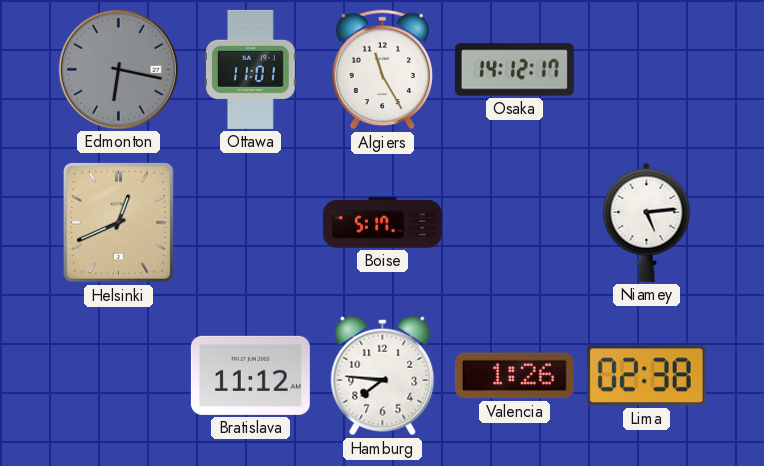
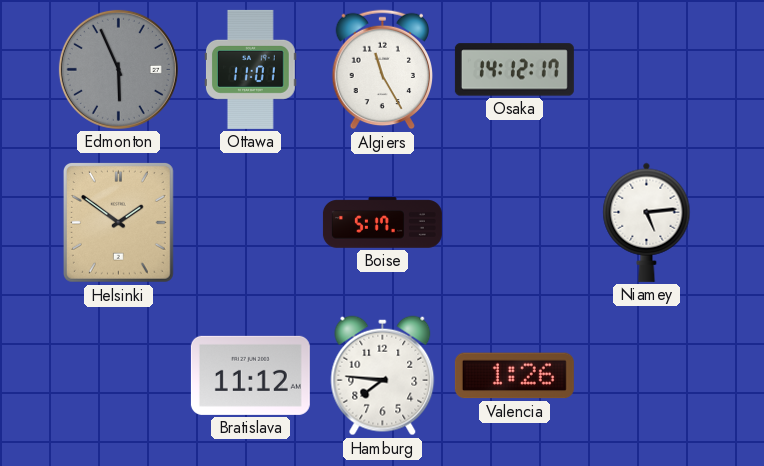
Edmonton: 6:17 -> 5:56
Helsinki: 12:41 -> 1:51
Lima: 02:38 -> none
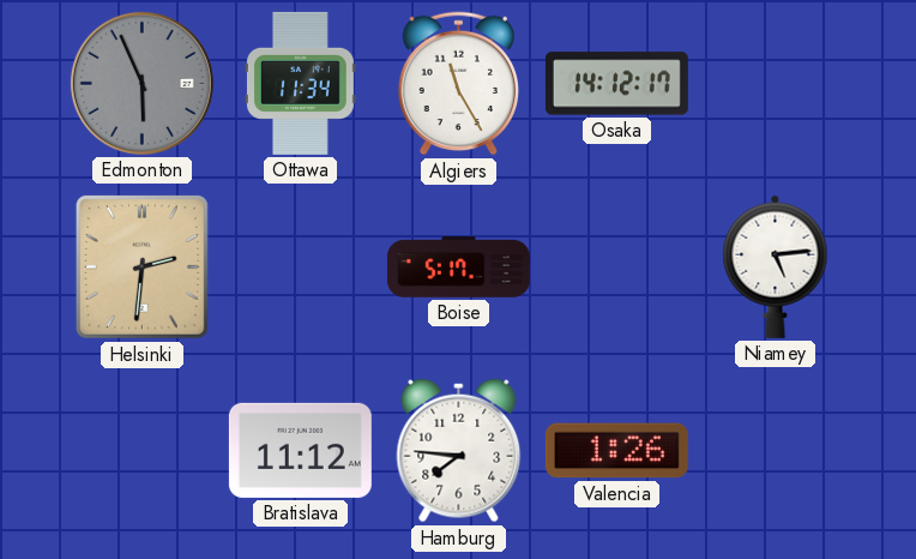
Ottawa: 11:01 -> 11:34
Helsinki: 1:51 -> 2:31
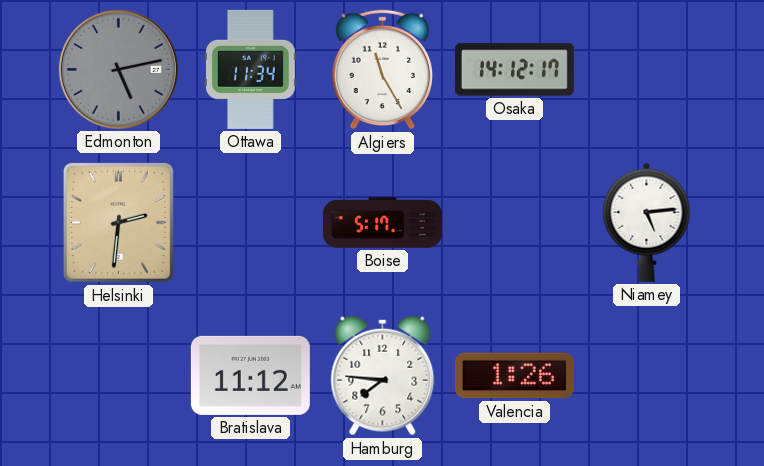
Edmonton: 5:56 -> 5:13
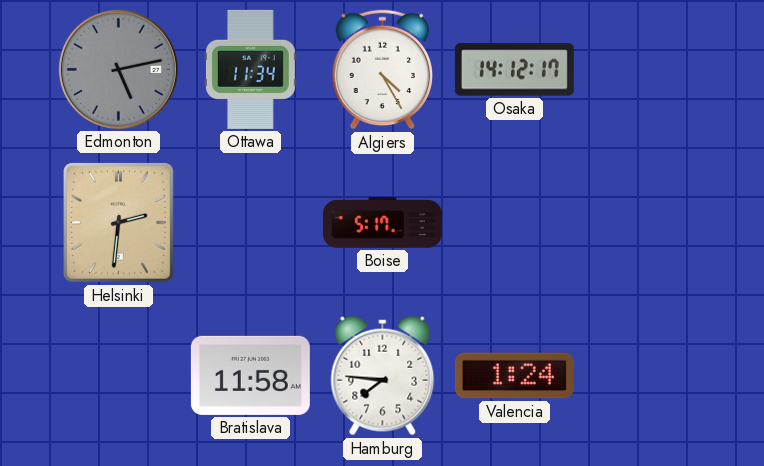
Algiers: 11:25 -> 4:25
Niamey: 5:14 -> none
Bratislava: 11:12 -> 11:58
Valencia: 1:26 -> 1:24
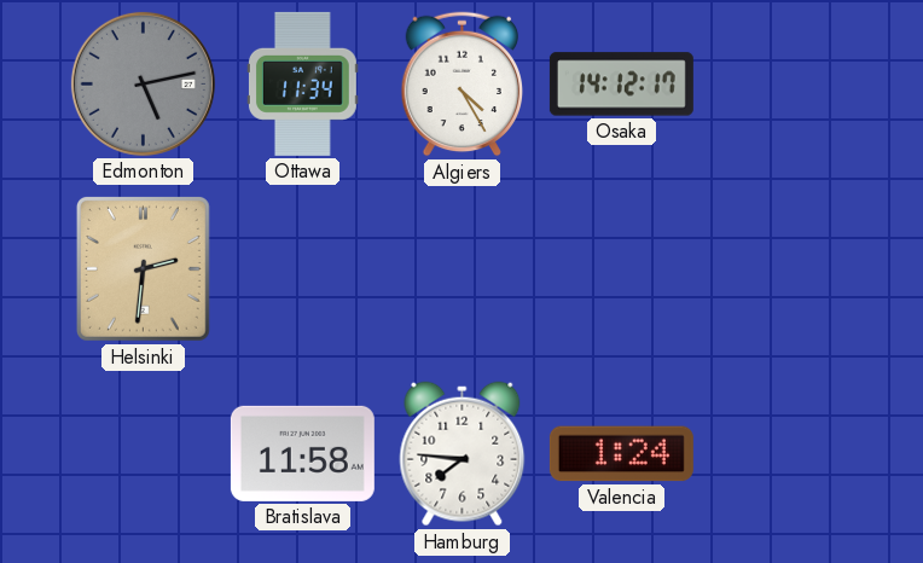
Boise: 5:17 -> none
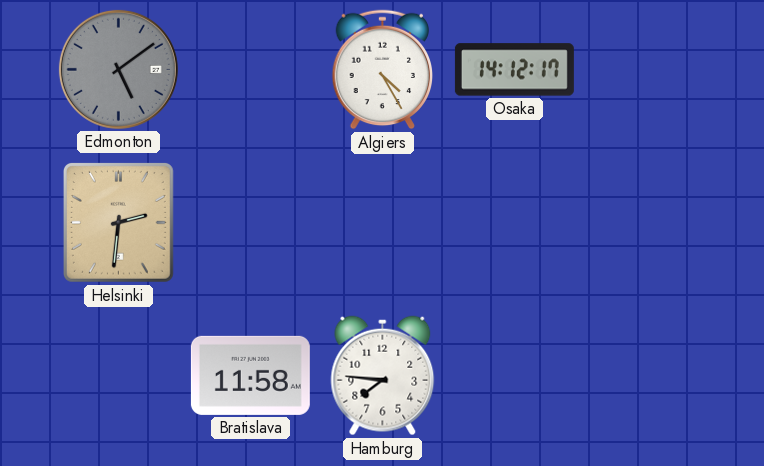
Edmonton: 5:13 -> 5:09
Ottawa: 11:34 -> none
Valencia: 1:24 -> none
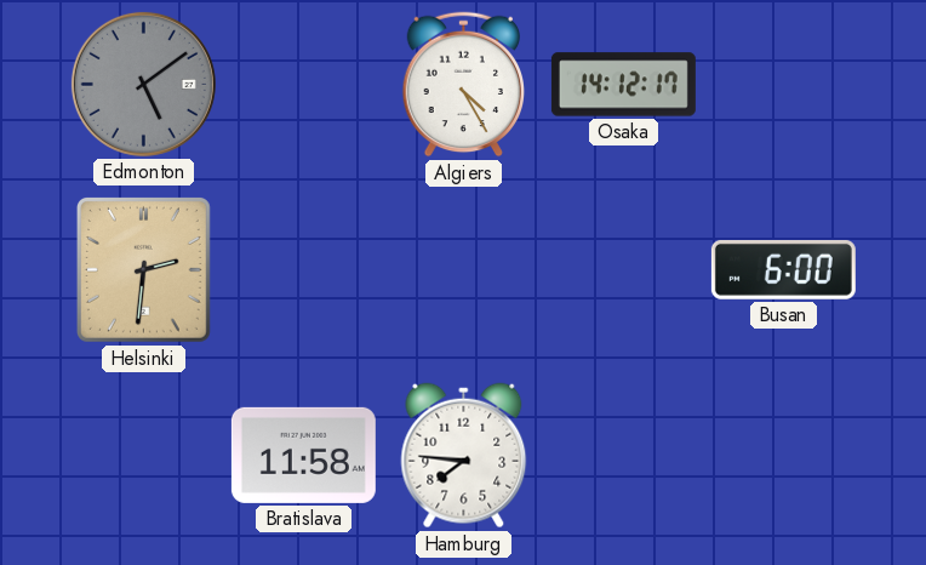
Busan: none -> 6:00
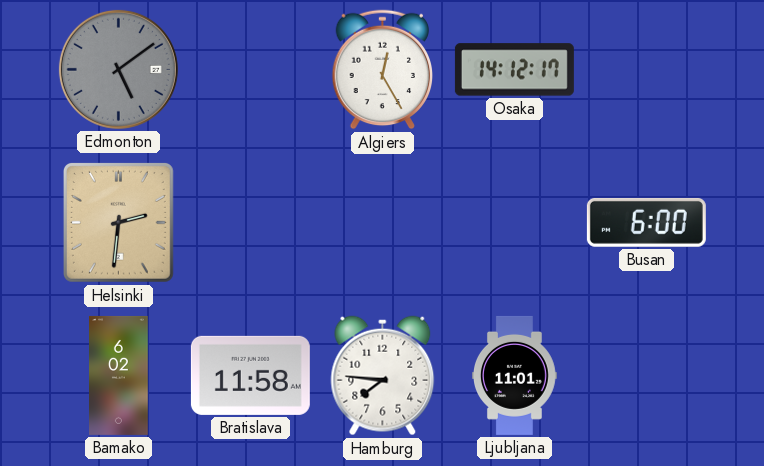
Algiers: 4:25 -> 12:25
Bamako: none -> 6:02
Ljubljana: none -> 11:01
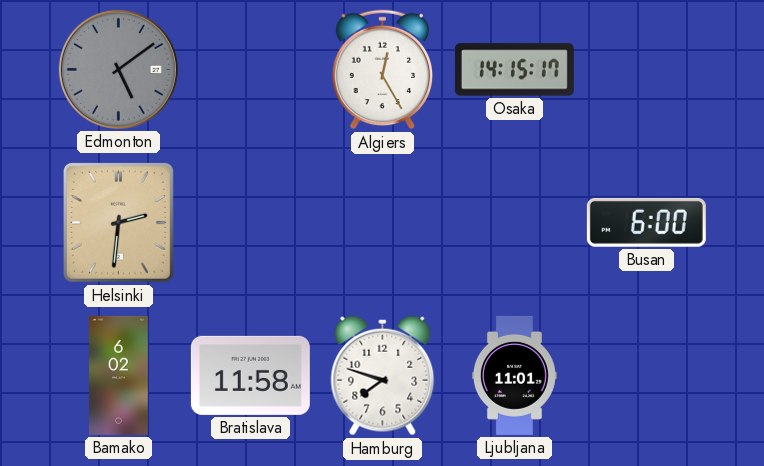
Osaka: 14:12 -> 14:15
Hamburg: 7:46 -> 7:48
